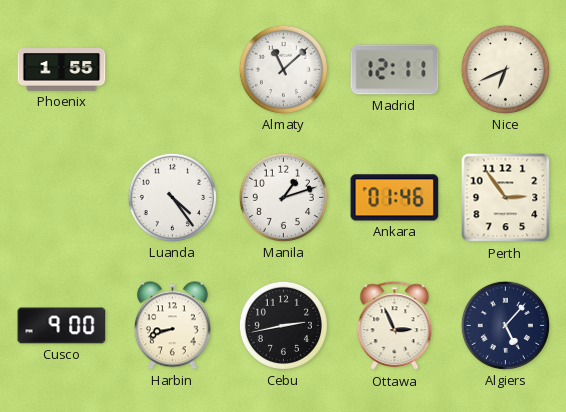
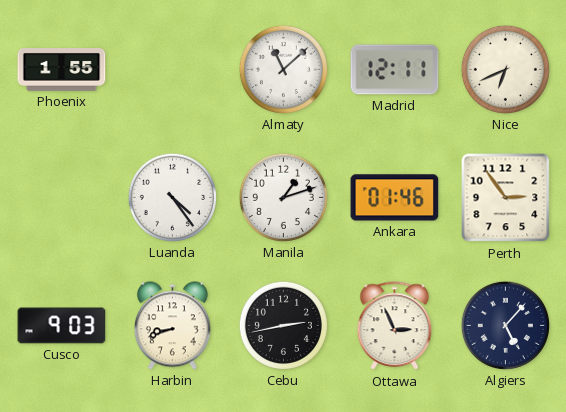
Cusco: 9:00 -> 9:03
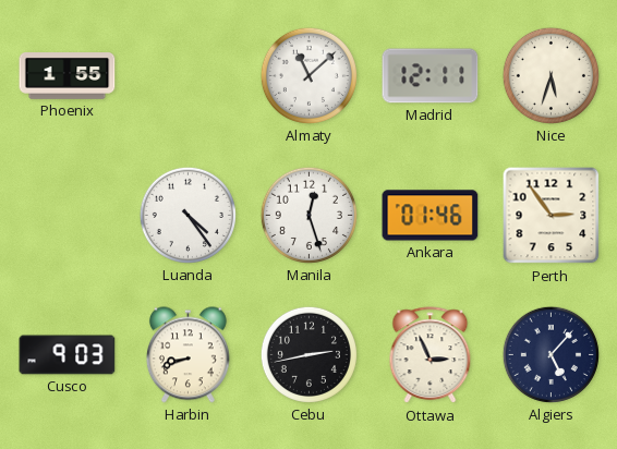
Nice: 6:41 -> 5:33
Manila: 1:12 -> 12:27
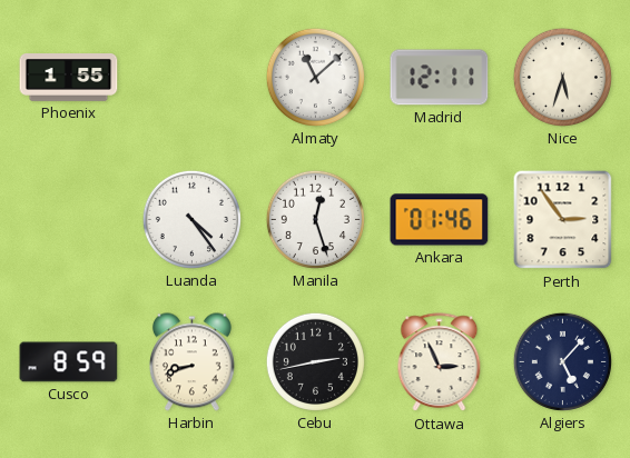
Cusco: 9:03 -> 8:59
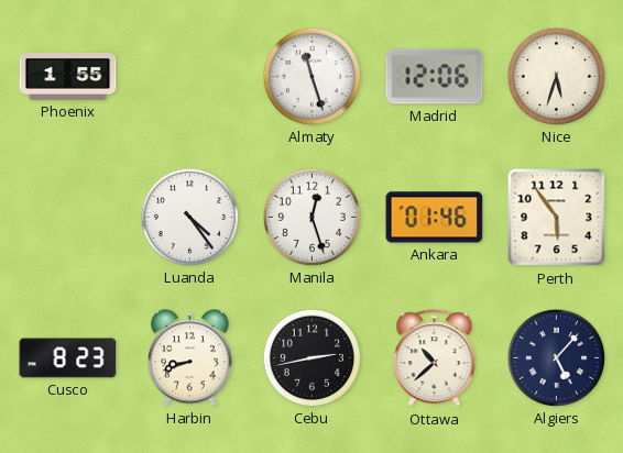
Almaty: 11:08 -> 11:27
Madrid: 12:11 -> 12:06
Perth: 2:54 -> 5:54
Cusco: 8:59 -> 8:23
Ottawa: 2:56 -> 10:38
